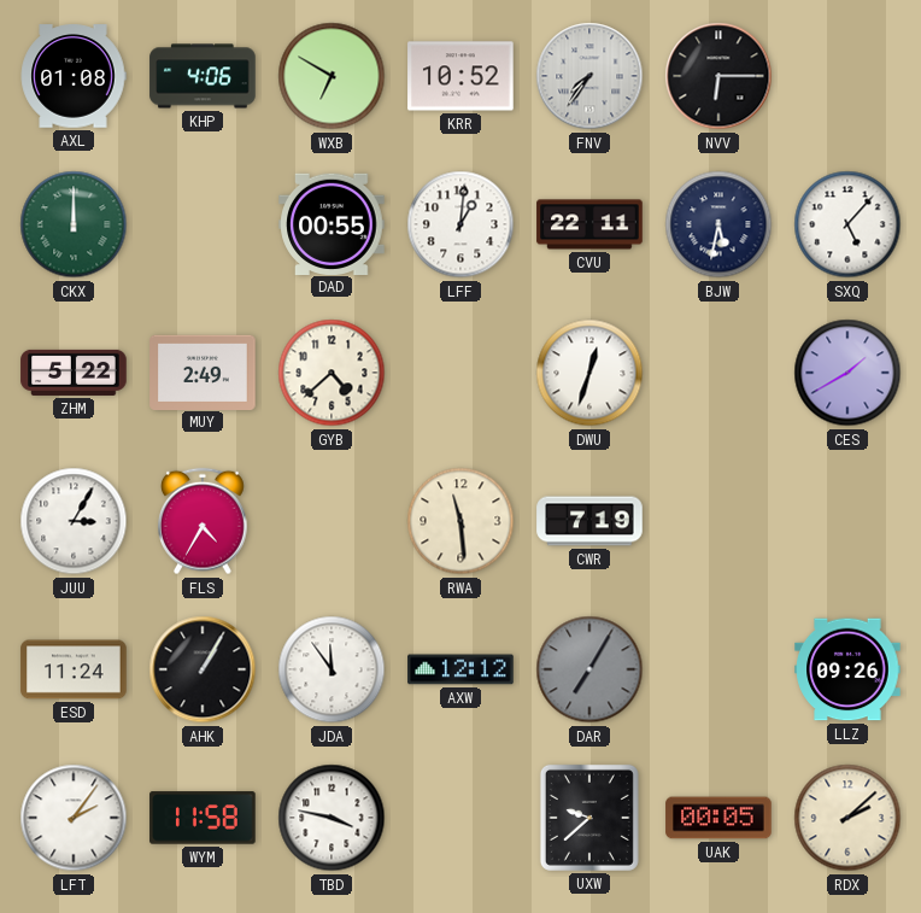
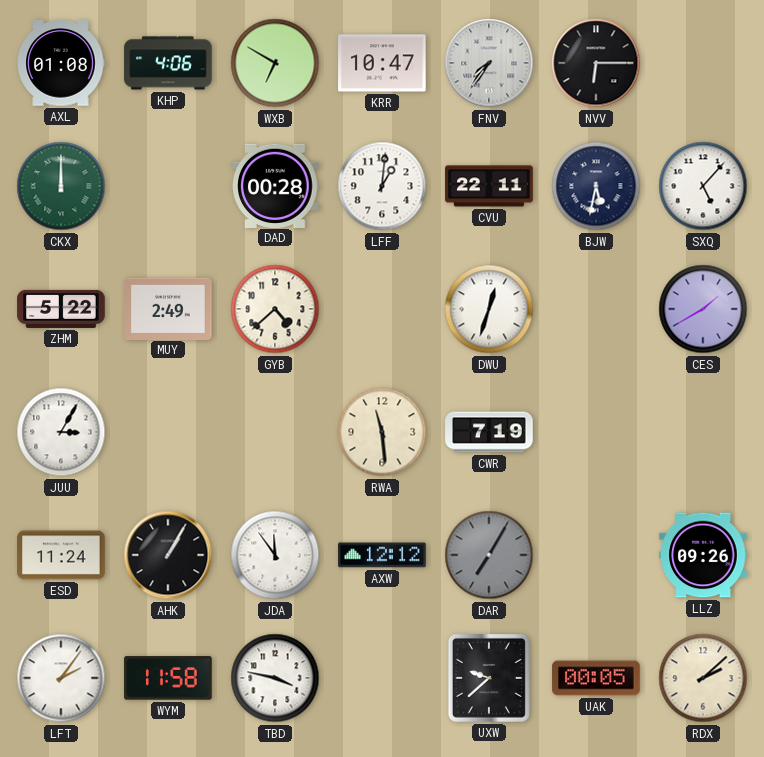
KRR: 10:52 -> 10:47
DAD: 00:55 -> 00:28
FLS: 4:35 -> none
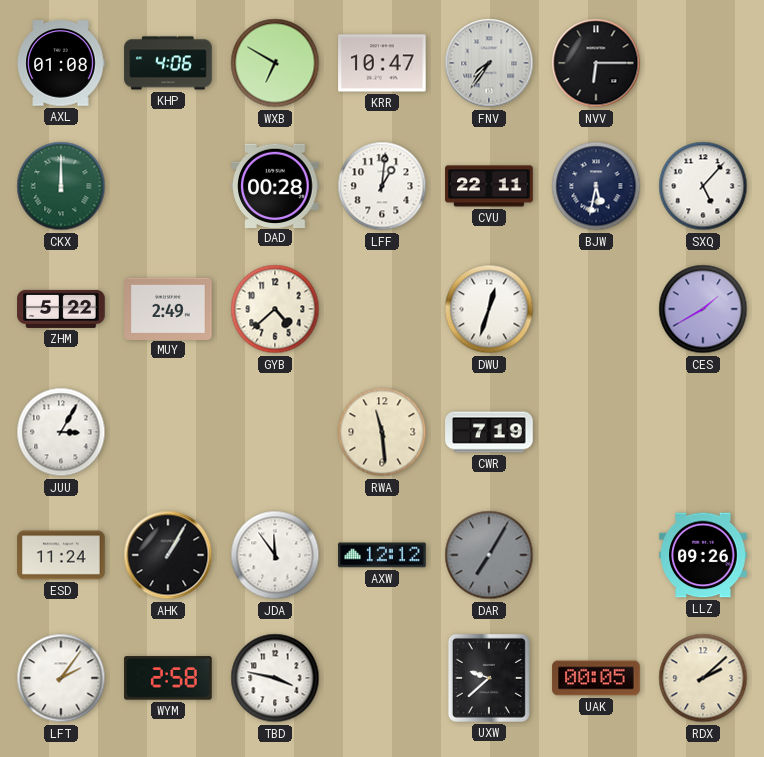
WYM: 11:58 -> 2:58
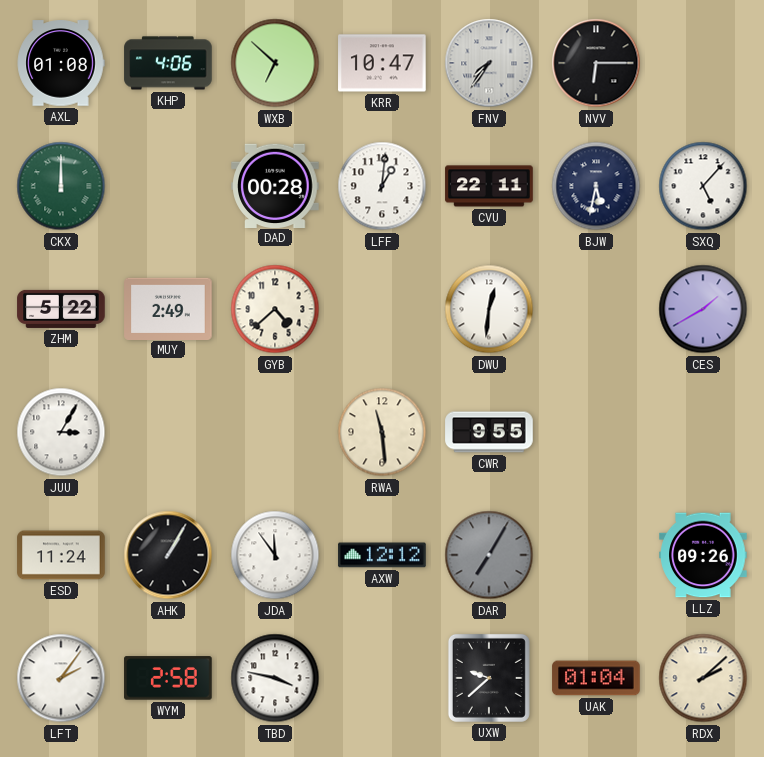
WXB: 6:50 -> 6:52
DWU: 12:33 -> 12:31
CWR: 7:19 -> 9:55
UAK: 00:05 -> 01:04
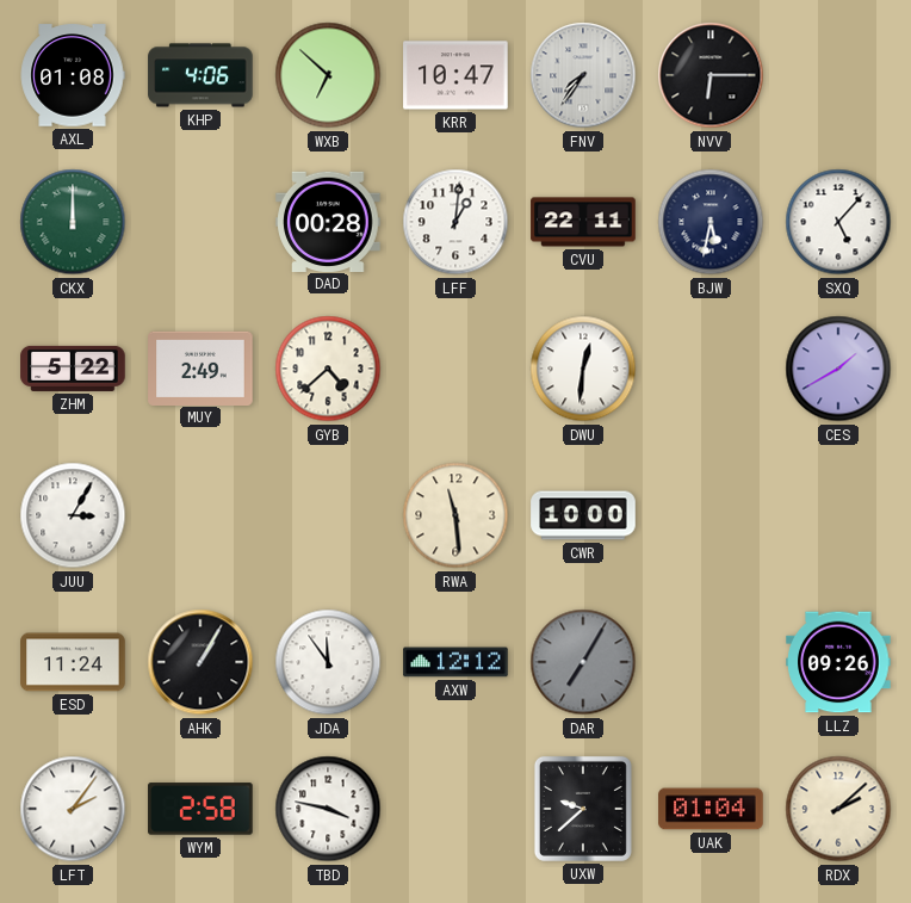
CWR: 9:55 -> 10:00
